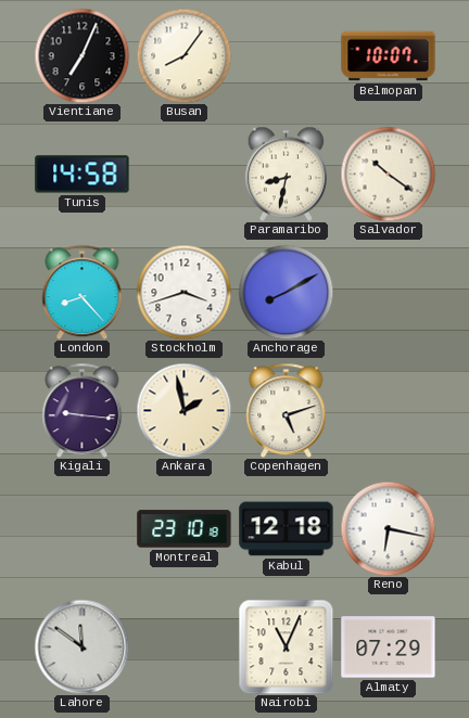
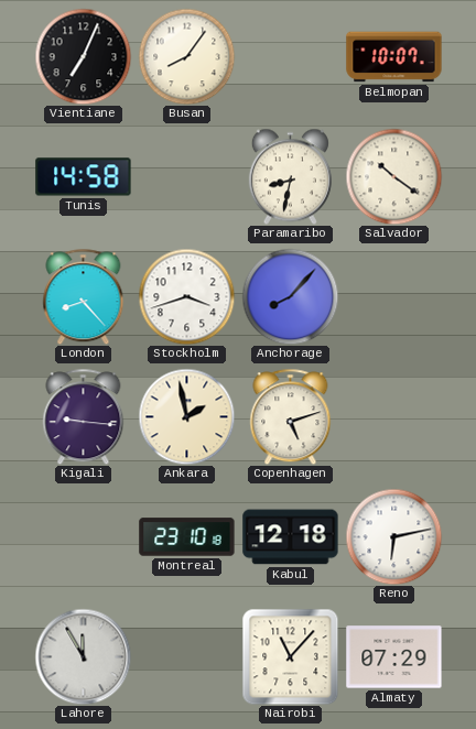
Anchorage: 8:10 -> 8:07
Reno: 6:17 -> 6:13
Lahore: 11:51 -> 11:55
Nairobi: 11:04 -> 11:07
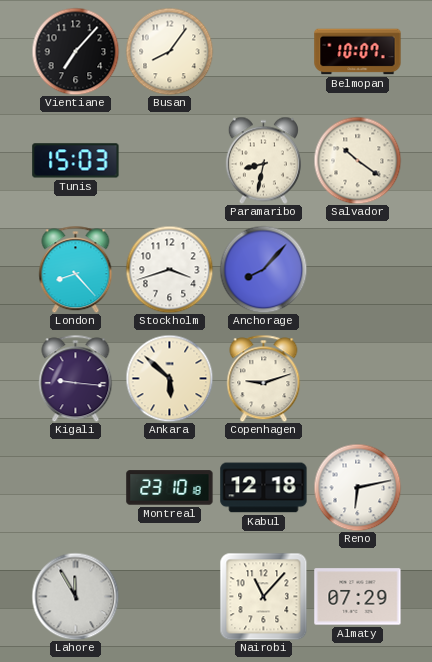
Vientiane: 7:04 -> 7:07
Tunis: 14:58 -> 15:03
Ankara: 1:58 -> 5:52
Copenhagen: 5:12 -> 9:12
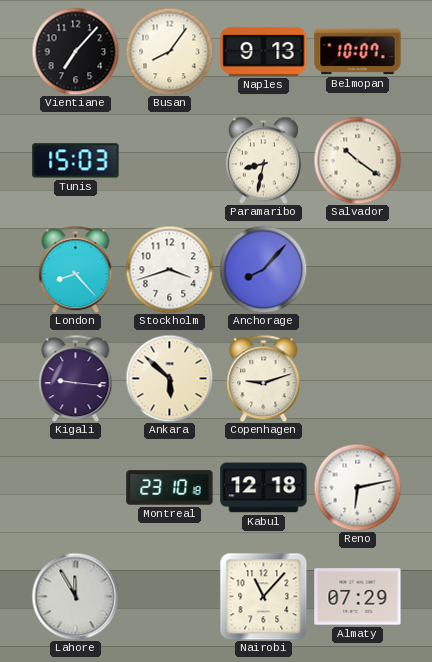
Naples: none -> 9:13
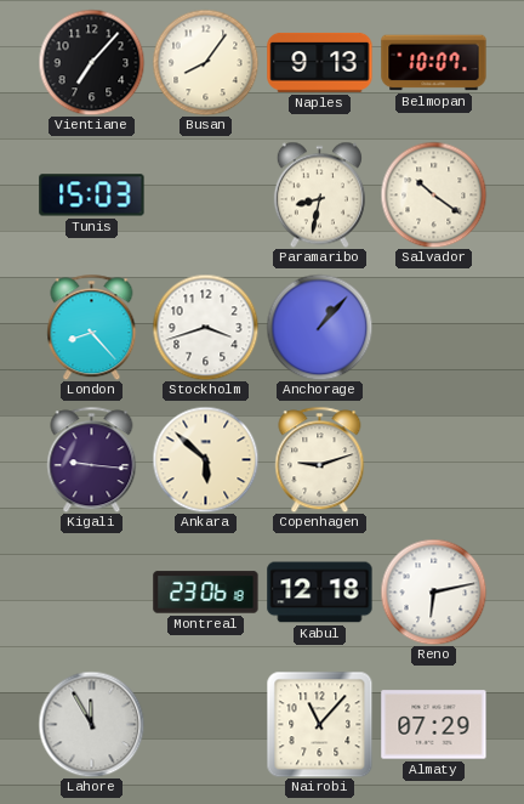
Anchorage: 8:07 -> 1:07
Montreal: 23:10 -> 23:06
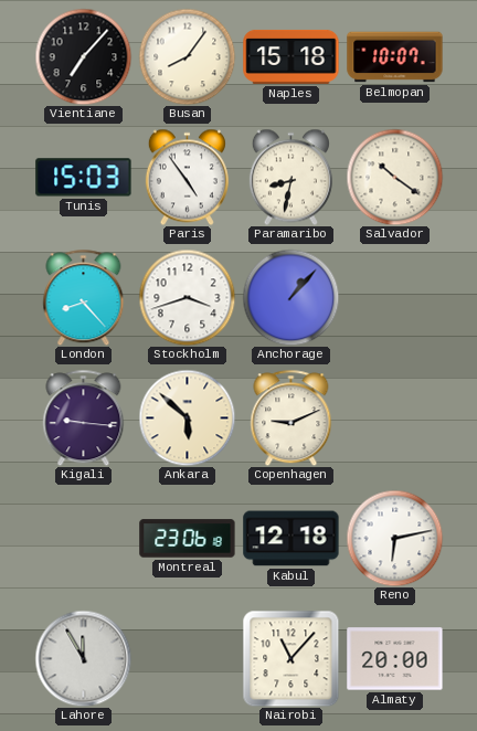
Naples: 9:13 -> 15:18
Paris: none -> 4:54
Copenhagen: 9:12 -> 9:11
Almaty: 07:29 -> 20:00
